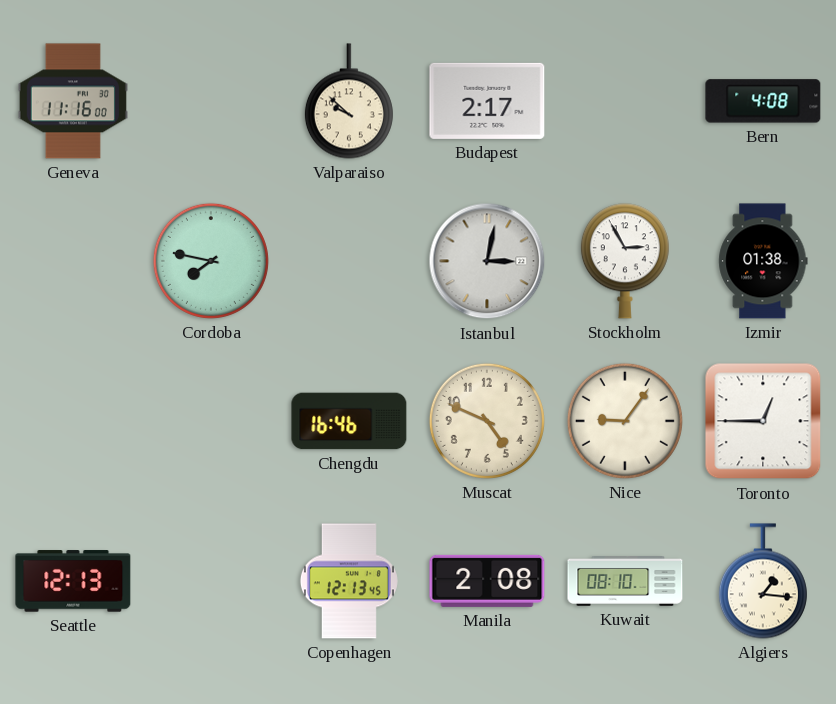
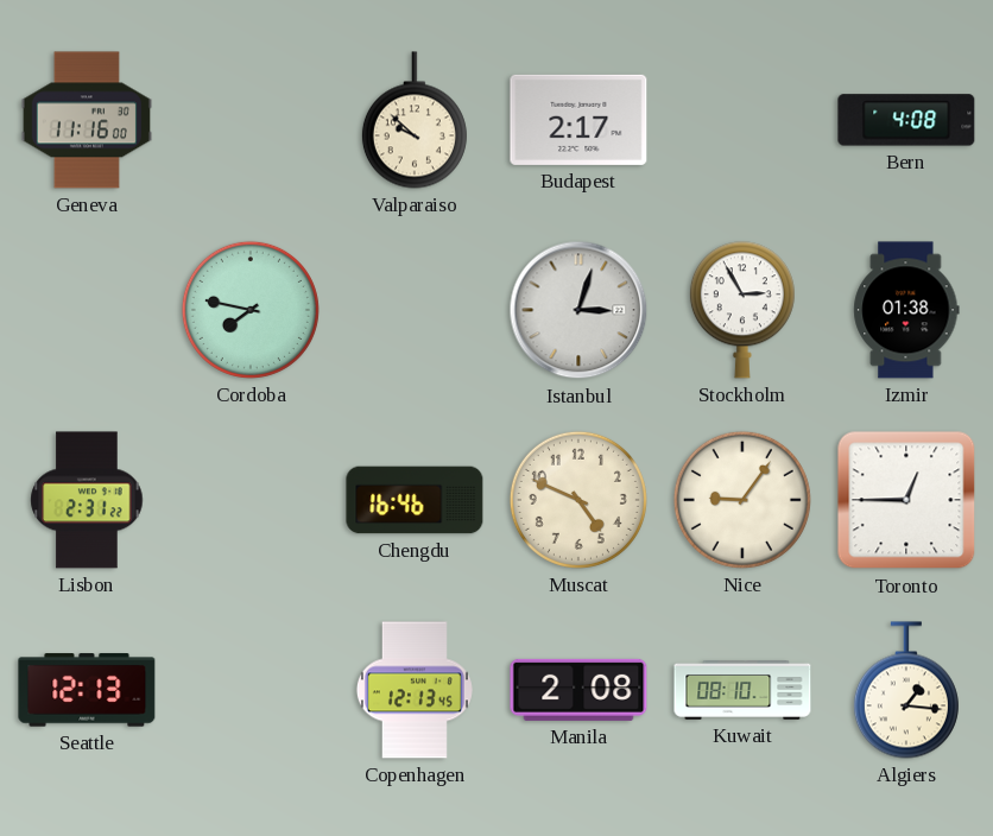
Istanbul: 3:02 -> 3:03
Lisbon: none -> 2:31
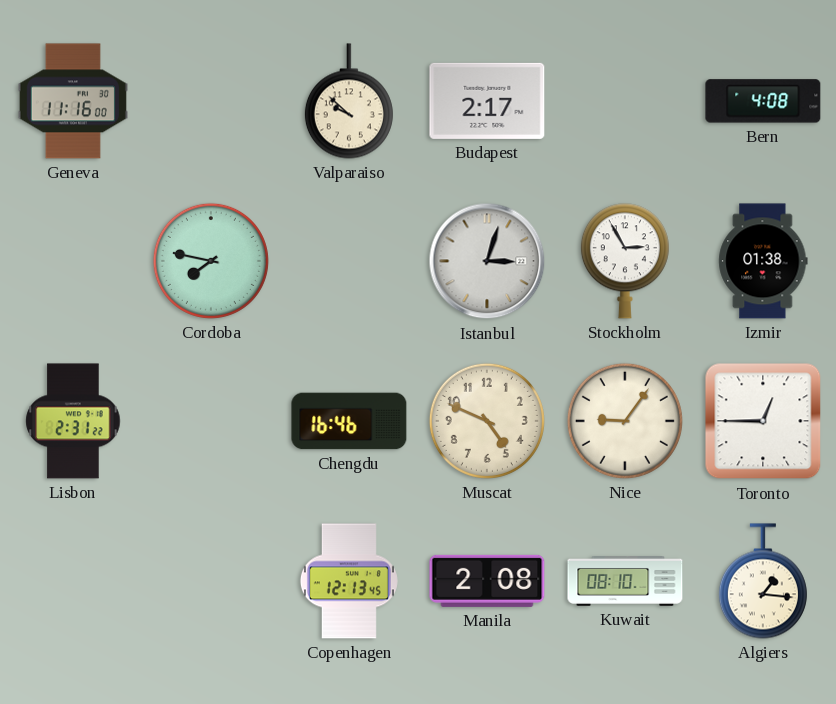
Seattle: 12:13 -> none
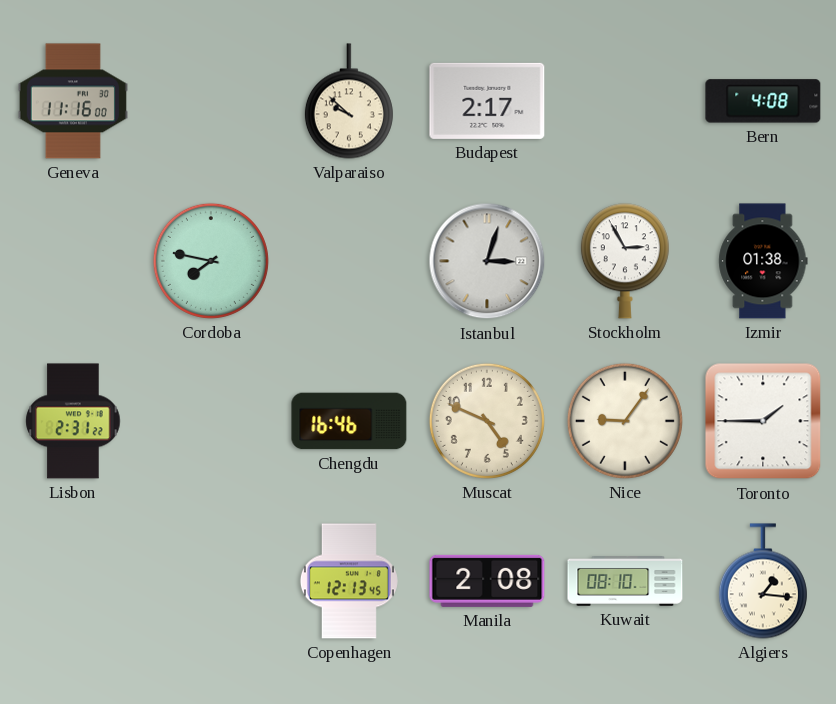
Toronto: 12:45 -> 1:45
